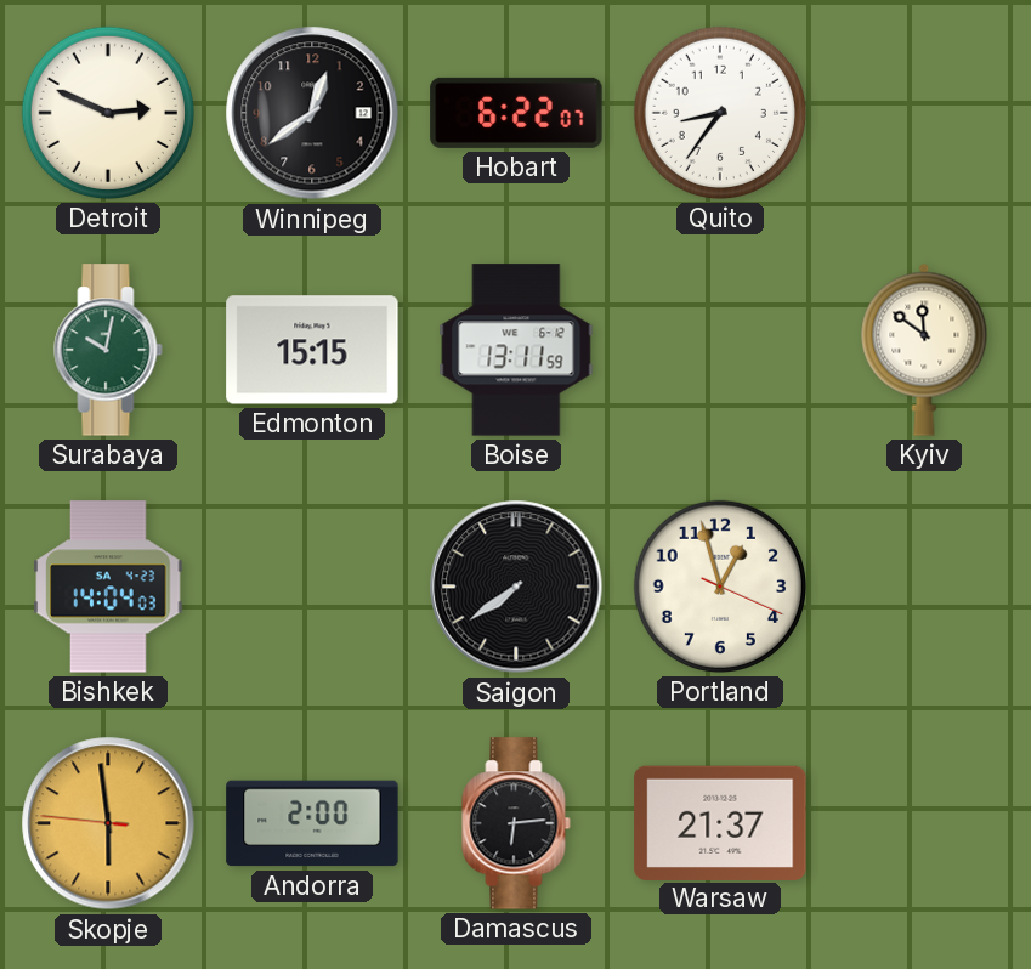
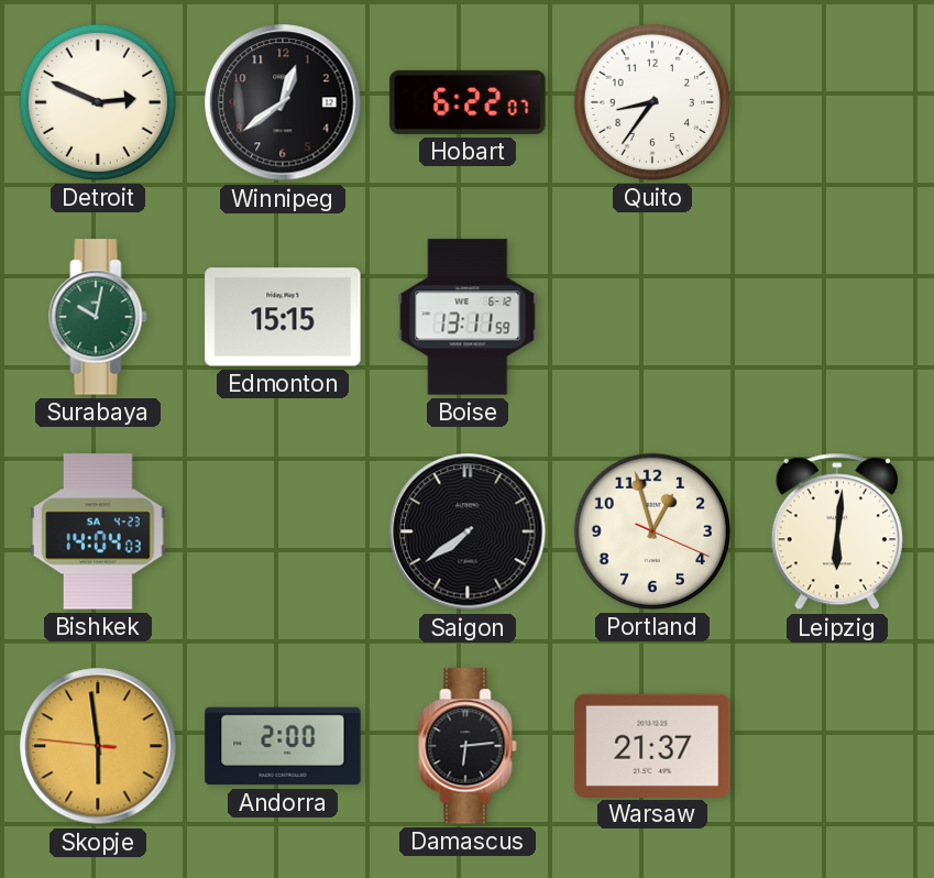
Kyiv: 11:51 -> none
Leipzig: none -> 6:01
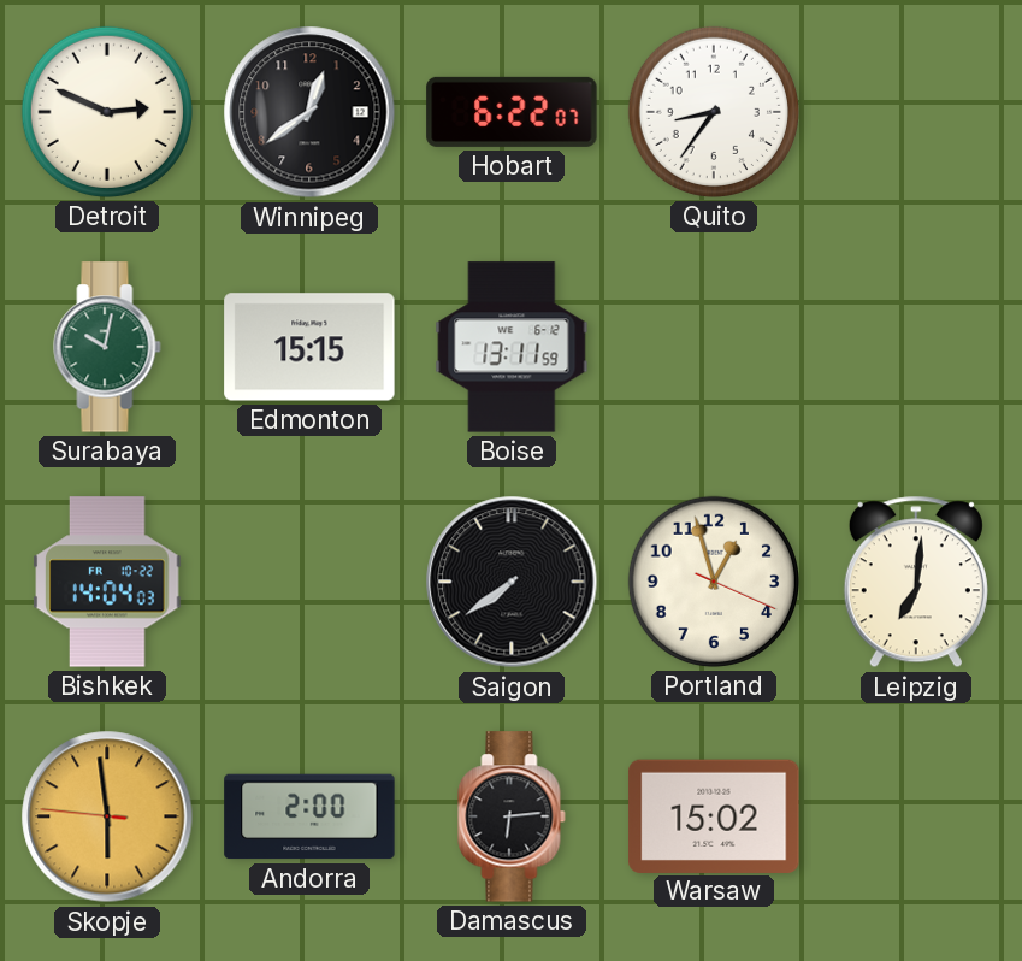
Bishkek date: SA 4-23 -> FR 10-22
Leipzig: 6:01 -> 7:01
Warsaw: 21:37 -> 15:02
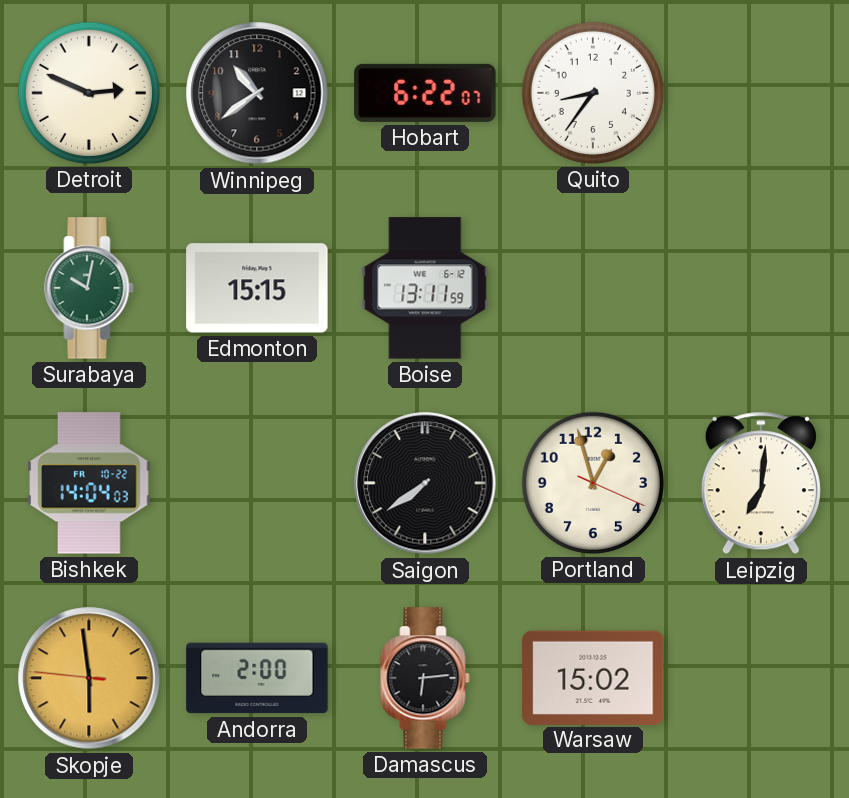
Winnipeg: 12:39 -> 10:39
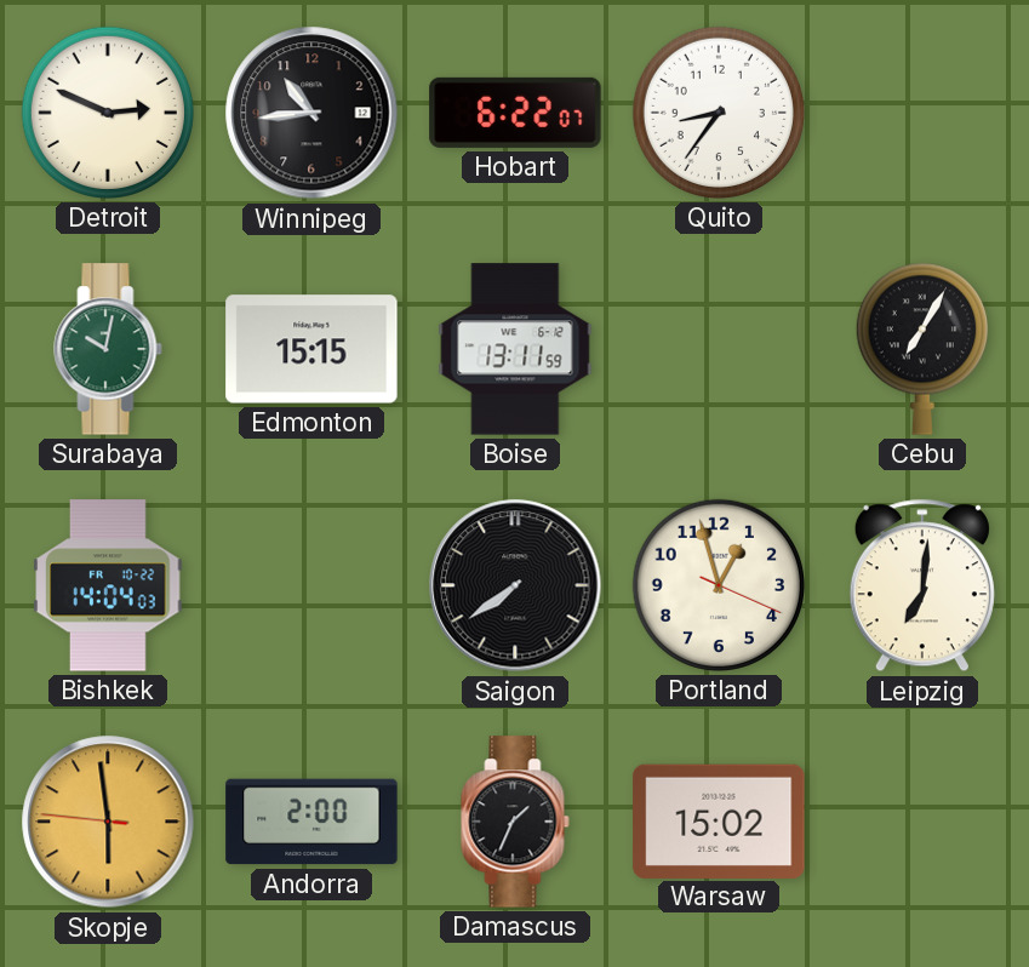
Winnipeg: 10:39 -> 10:44
Cebu: none -> 7:05
Damascus: 6:14 -> 1:34
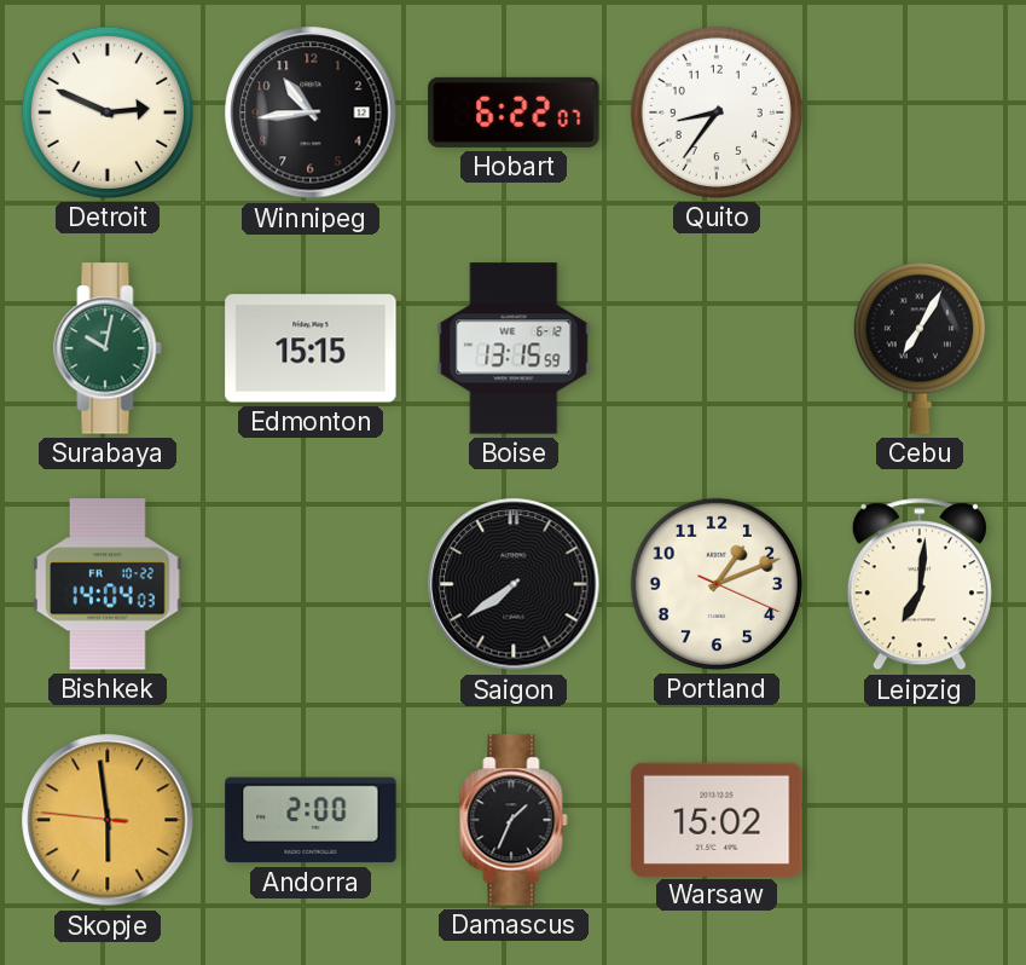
Boise: 13:11 -> 13:15
Portland: 12:57 -> 1:11
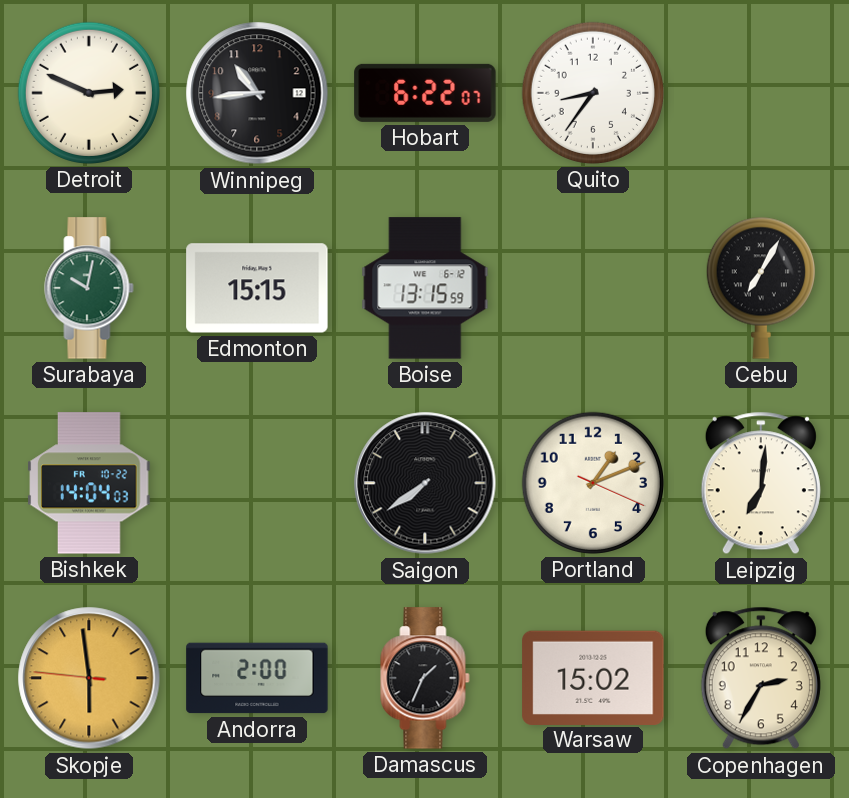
Copenhagen: none -> 2:35
